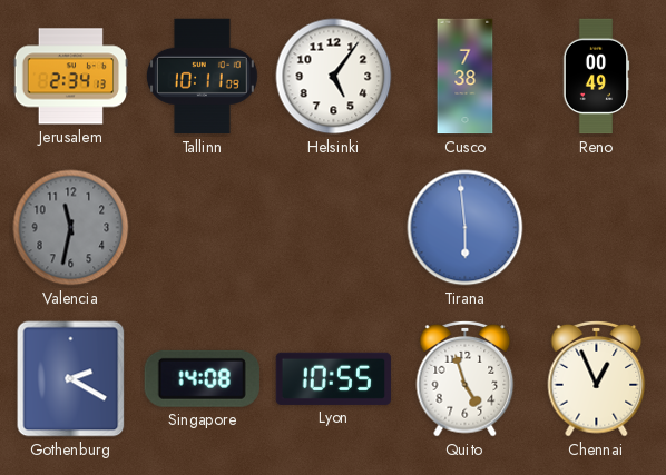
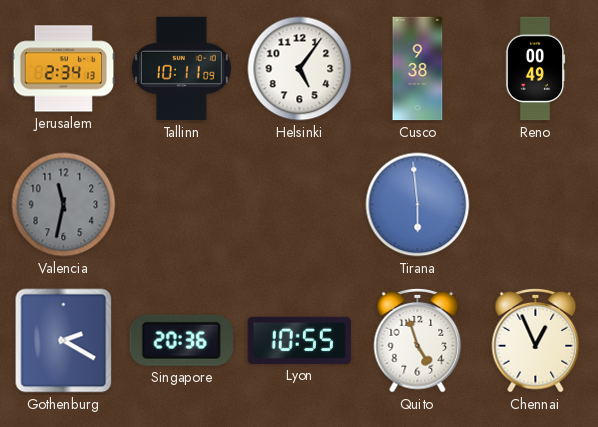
Cusco: 7:38 -> 9:38
Singapore: 14:08 -> 20:36
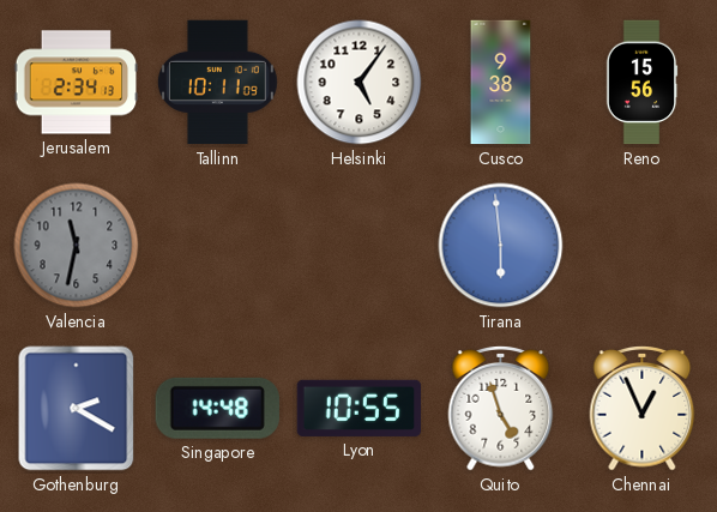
Reno: 00:49 -> 15:56
Singapore: 20:36 -> 14:48
